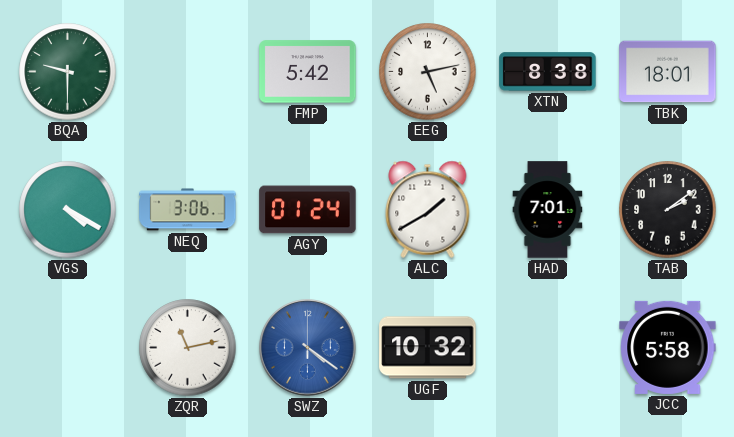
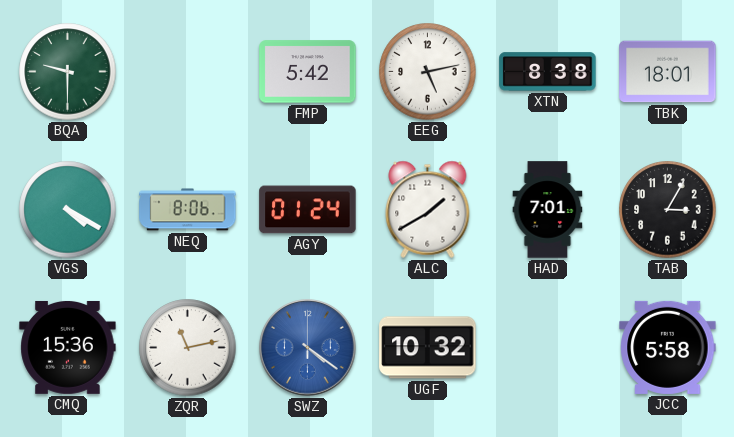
NEQ: 3:06 -> 8:06
TAB: 2:09 -> 3:05
CMQ: none -> 15:36
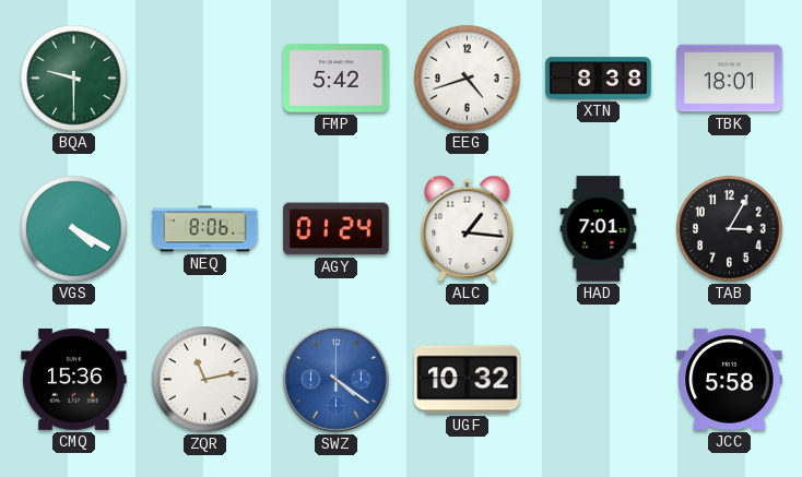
EEG: 5:13 -> 4:42
ALC: 1:40 -> 1:16
